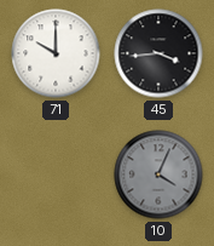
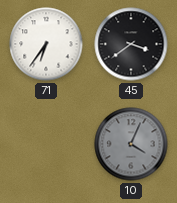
71: 10:00 -> 6:36
45: 3:44 -> 3:39
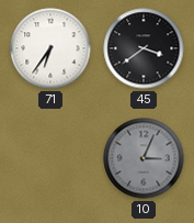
10: 4:04 -> 3:04
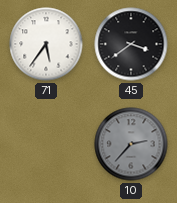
71: 6:36 -> 5:36
10: 3:04 -> 2:37
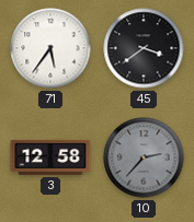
3: none -> 12:58
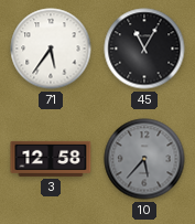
45: 3:39 -> 11:05
10: 2:37 -> 5:37
